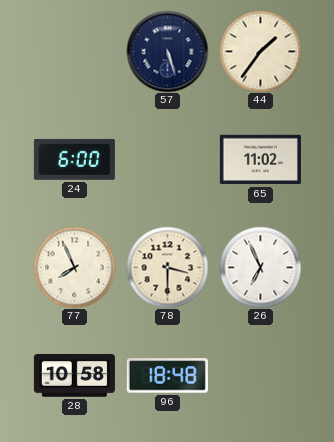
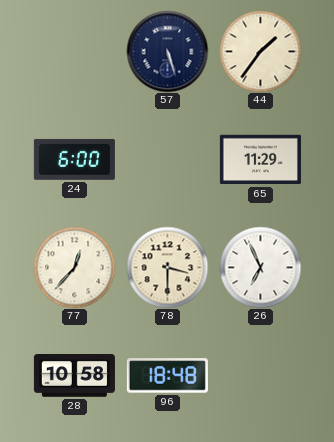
65: 11:02 -> 11:29
77: 7:56 -> 12:37
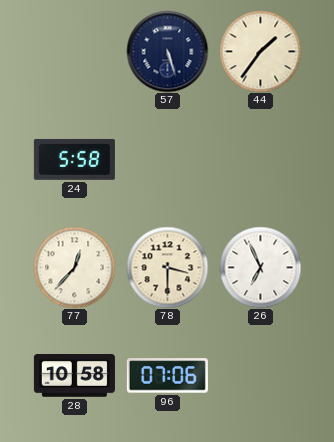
24: 6:00 -> 5:58
65: 11:29 -> none
96: 18:48 -> 07:06
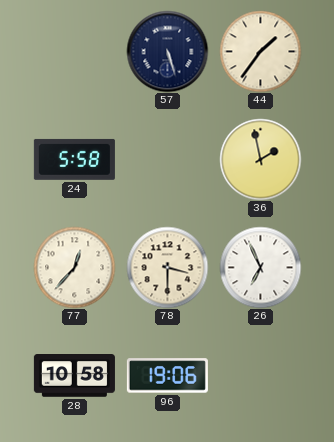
36: none -> 1:58
96: 07:06 -> 19:06
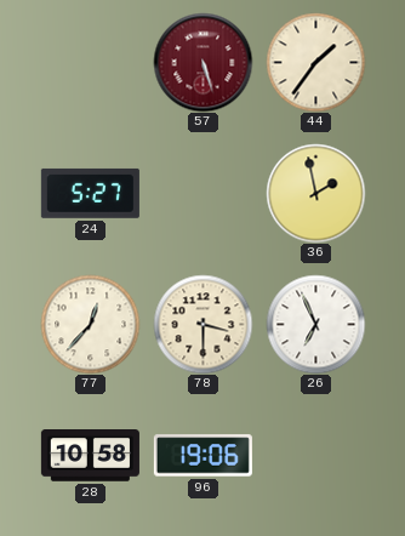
57 dial: navy -> burgundy
24: 5:58 -> 5:27
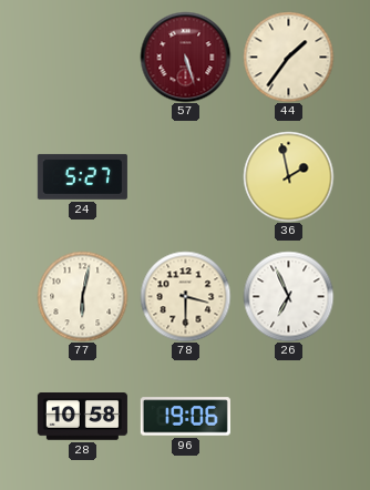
77: 12:37 -> 6:02
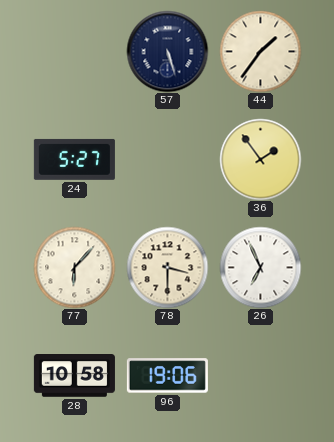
57 dial: burgundy -> navy
36: 1:58 -> 1:54
77: 6:02 -> 6:07
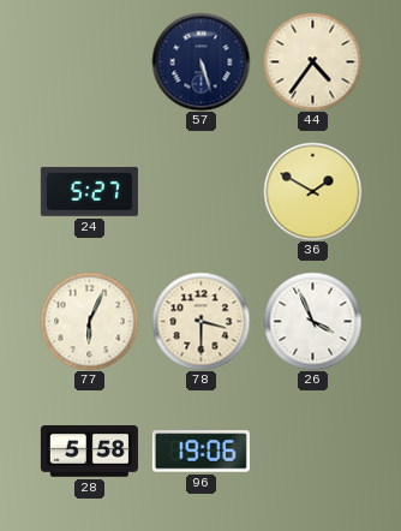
44: 1:36 -> 4:36
36: 1:54 -> 1:50
77: 6:07 -> 6:04
26: 6:56 -> 3:56
28: 10:58 -> 5:58
